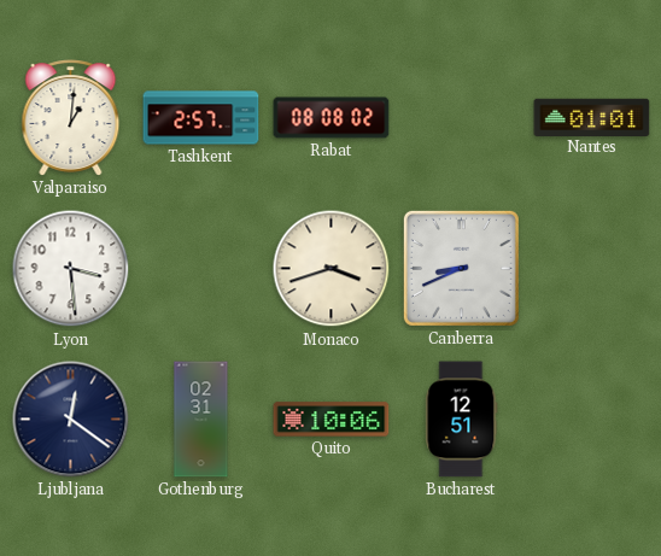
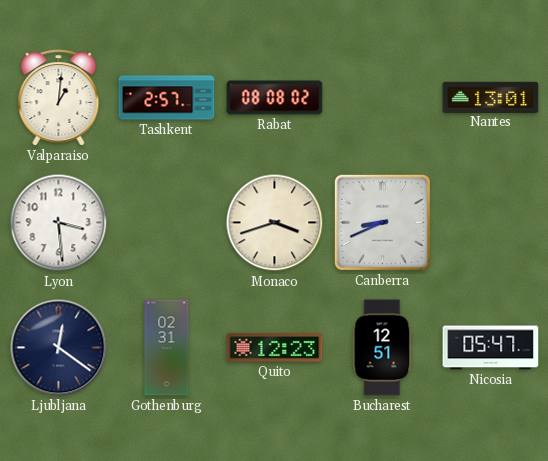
Nantes: 01:01 -> 13:01
Quito: 10:06 -> 12:23
Nicosia: none -> 05:47
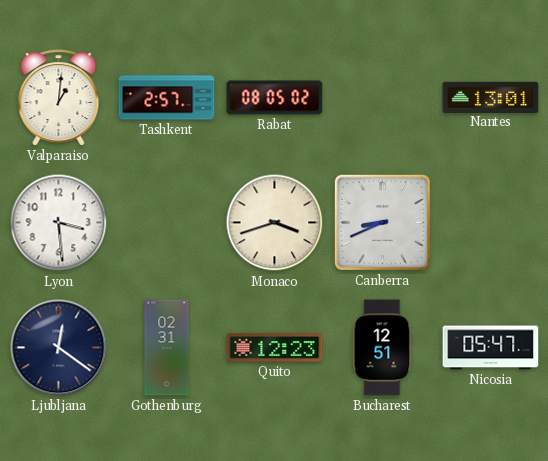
Rabat: 08:08 -> 08:05
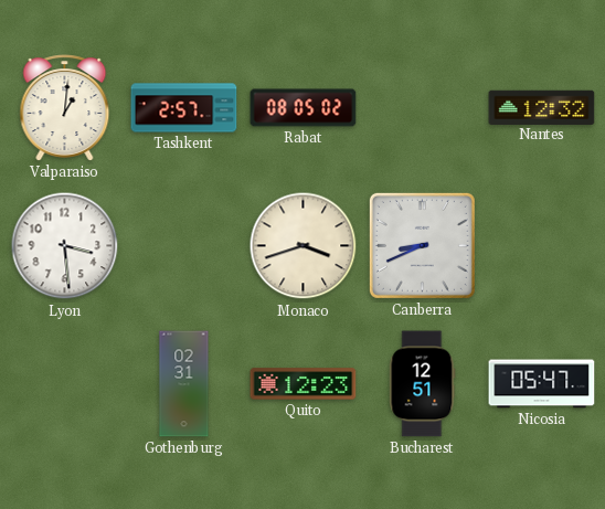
Nantes: 13:01 -> 12:32
Ljubljana: 12:21 -> none
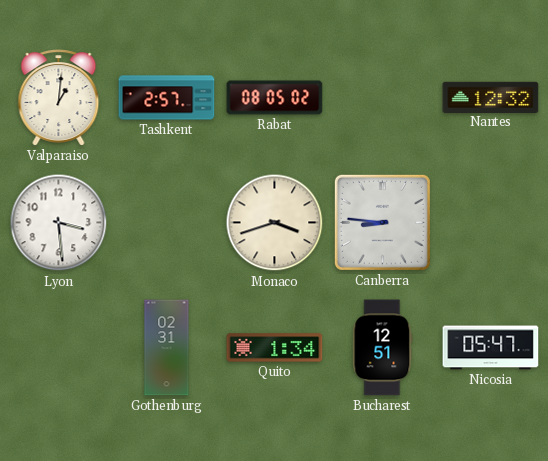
Canberra: 8:41 -> 8:46
Quito: 12:23 -> 1:34
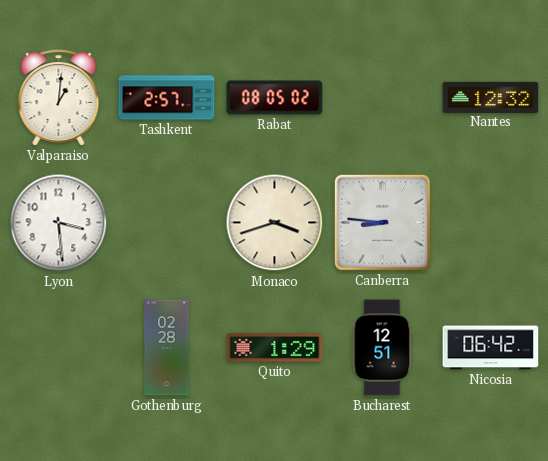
Gothenburg: 02:31 -> 02:28
Quito: 1:34 -> 1:29
Nicosia: 05:47 -> 06:42
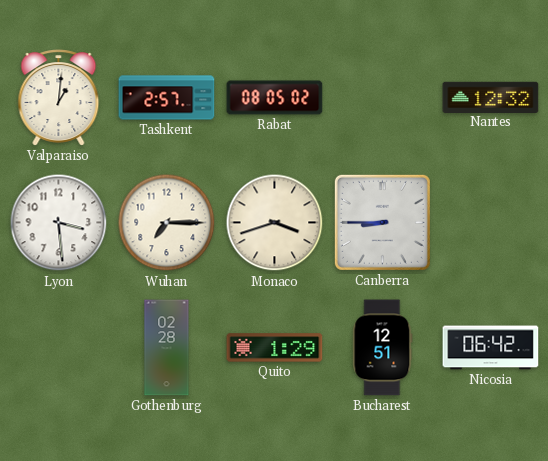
Wuhan: none -> 7:15
Canberra: 8:46 -> 8:45
